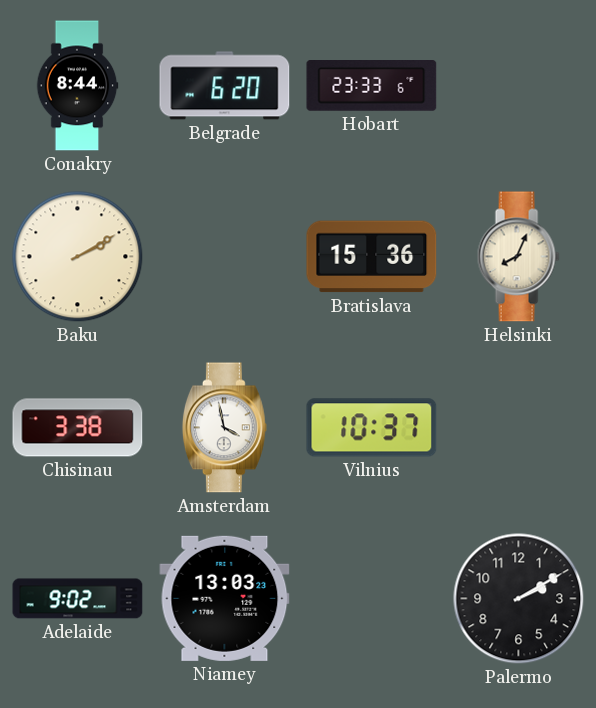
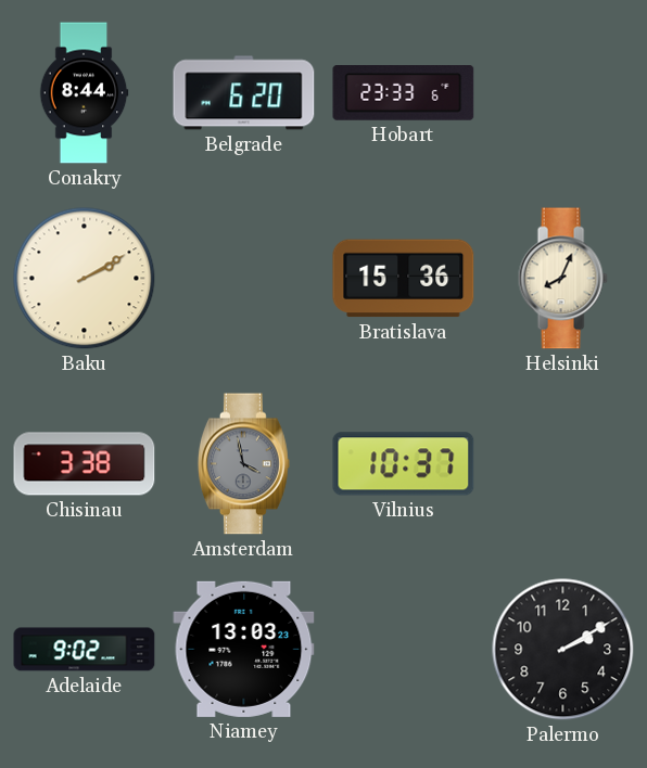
Amsterdam dial: white -> grey
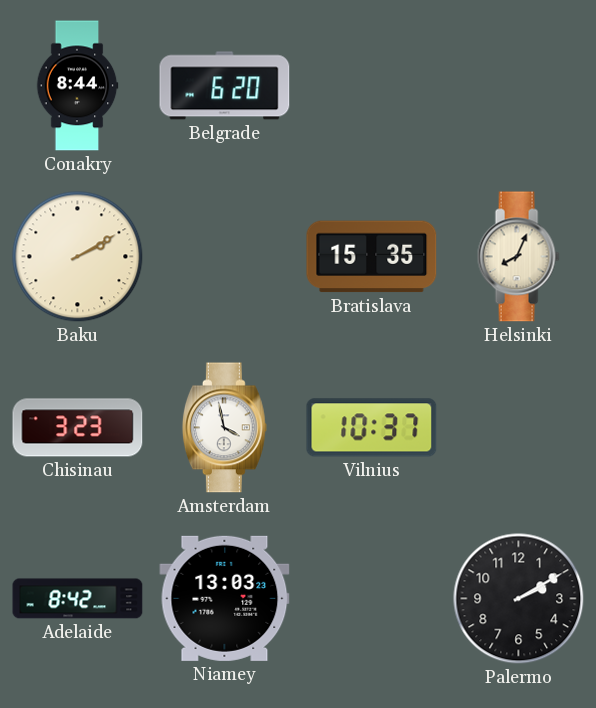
Hobart: 23:33 -> none
Bratislava: 15:36 -> 15:35
Chisinau: 3:38 -> 3:23
Amsterdam dial: grey -> white
Adelaide: 9:02 -> 8:42
